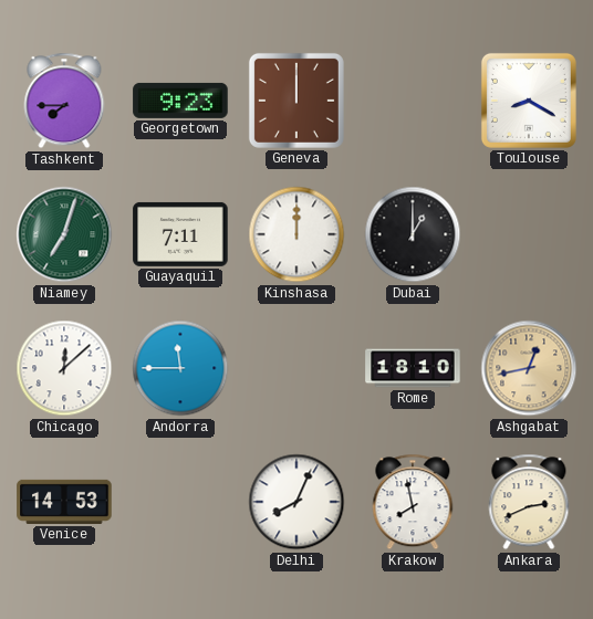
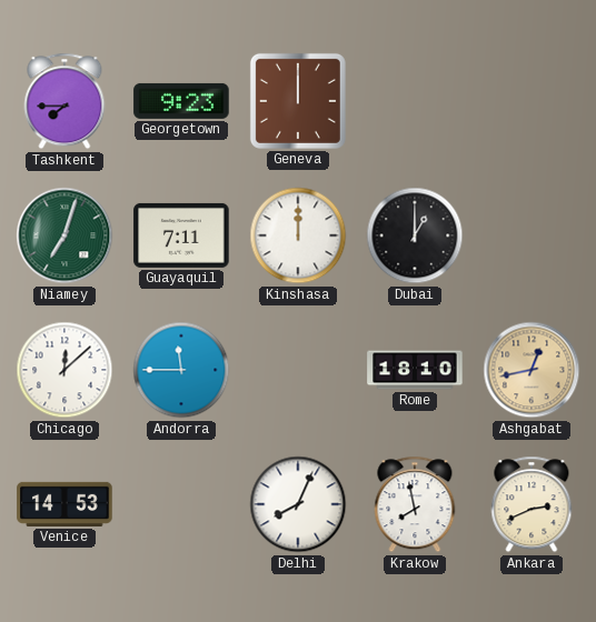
Toulouse: 8:20 -> none
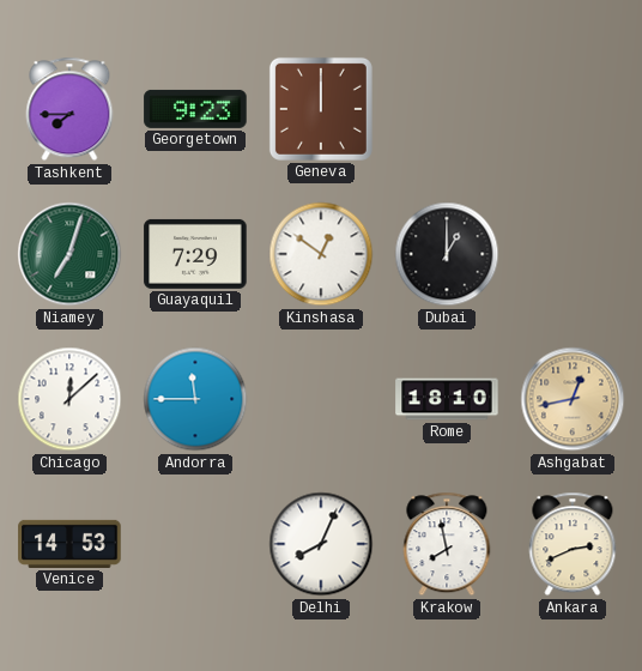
Guayaquil: 7:11 -> 7:29
Kinshasa: 12:00 -> 12:51
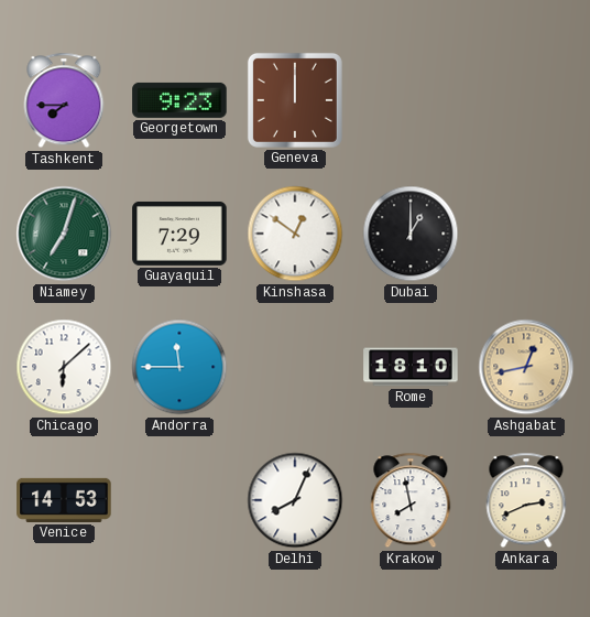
Chicago: 12:08 -> 6:08
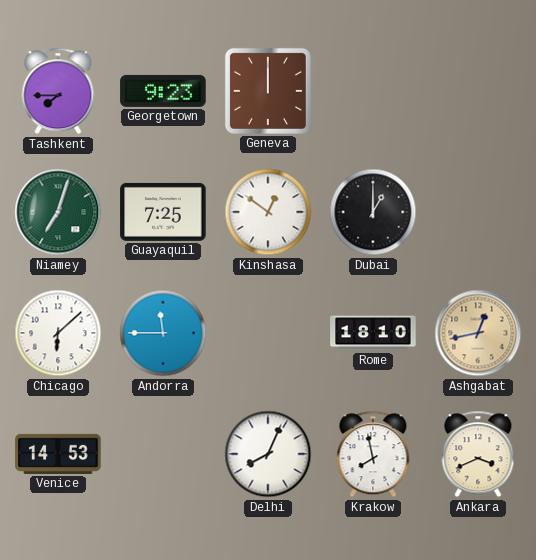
Guayaquil: 7:29 -> 7:25
Ankara: 2:41 -> 3:41
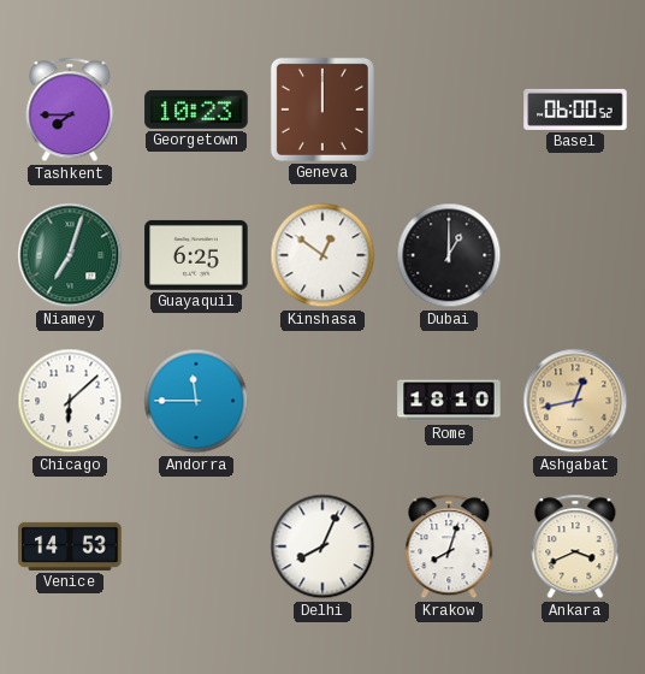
Georgetown: 9:23 -> 10:23
Basel: none -> 06:00
Guayaquil: 7:25 -> 6:25
Krakow: 7:58 -> 8:03
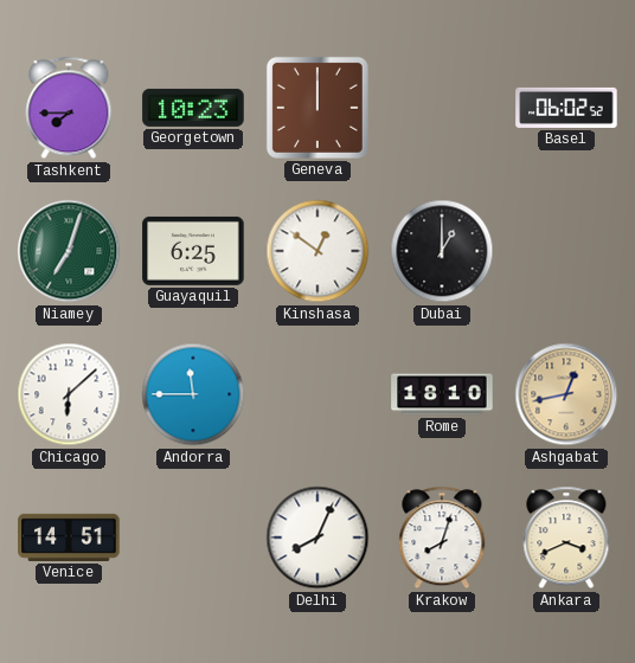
Basel: 06:00 -> 06:02
Venice: 14:53 -> 14:51
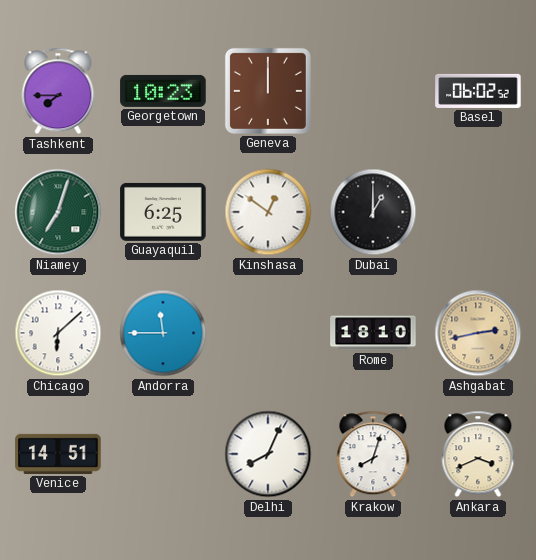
Ashgabat: 12:43 -> 2:43
